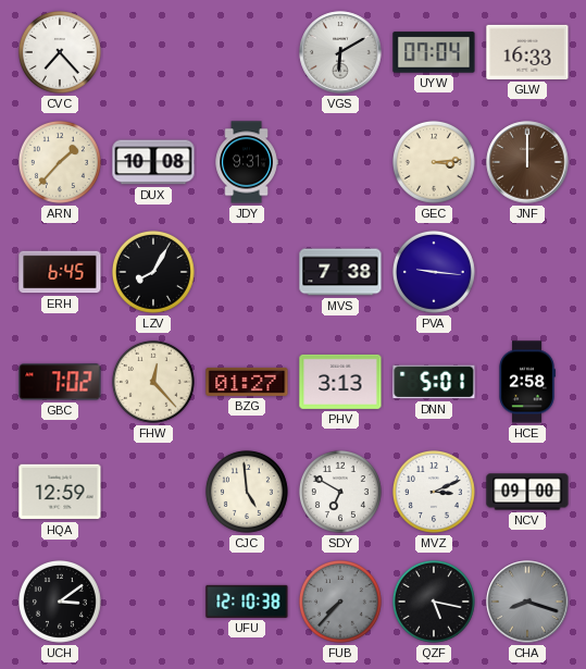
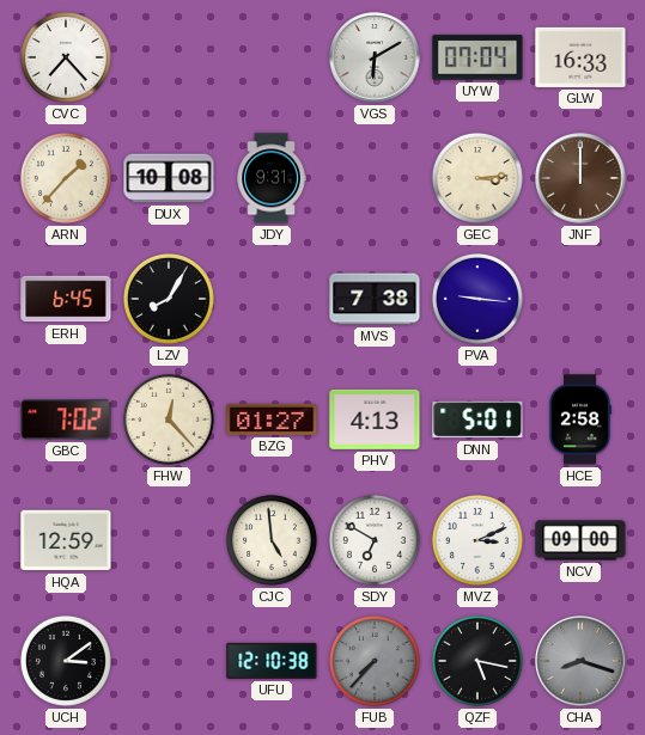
PHV: 3:13 -> 4:13
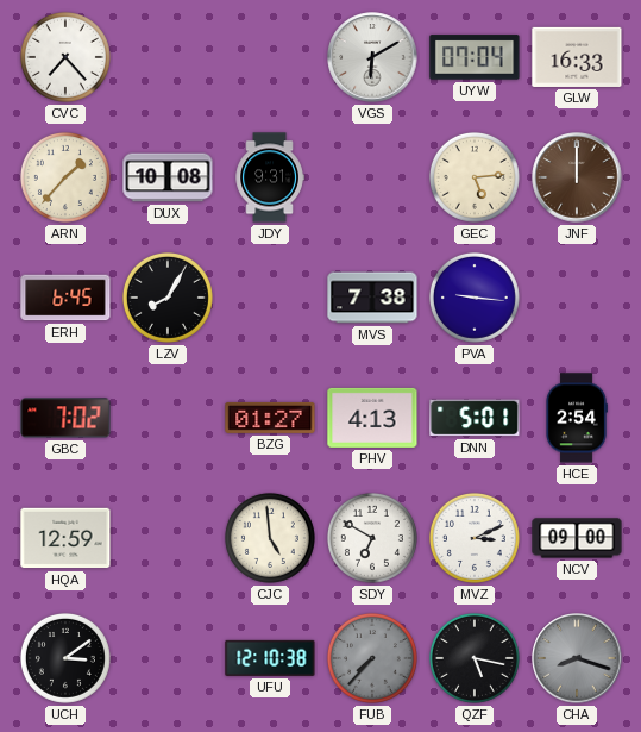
GEC: 3:14 -> 5:14
FHW: 12:23 -> none
HCE: 2:58 -> 2:54
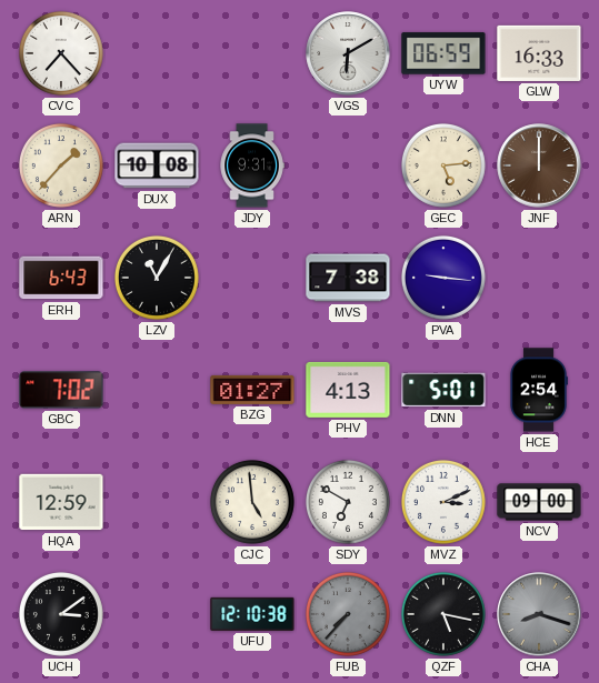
UYW: 07:04 -> 06:59
ERH: 6:45 -> 6:43
LZV: 8:05 -> 11:05
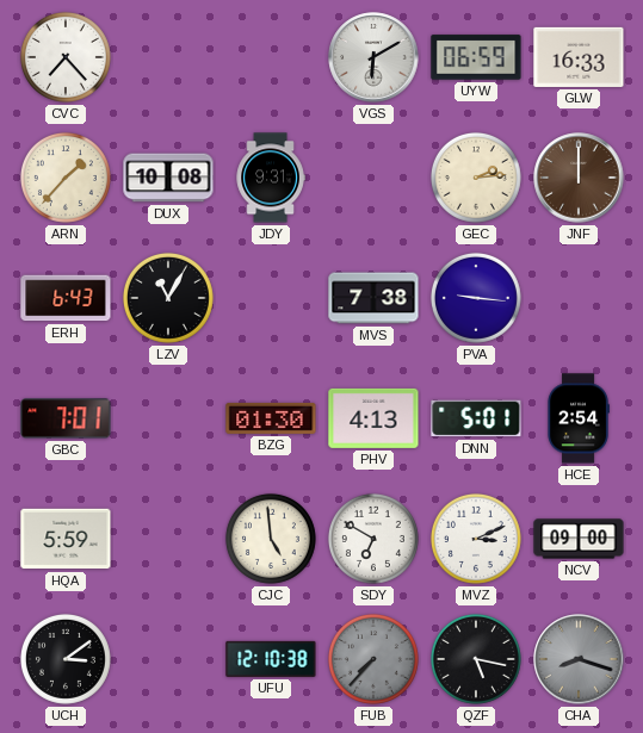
GEC: 5:14 -> 2:14
GBC: 7:02 -> 7:01
BZG: 01:27 -> 01:30
HQA: 12:59 -> 5:59
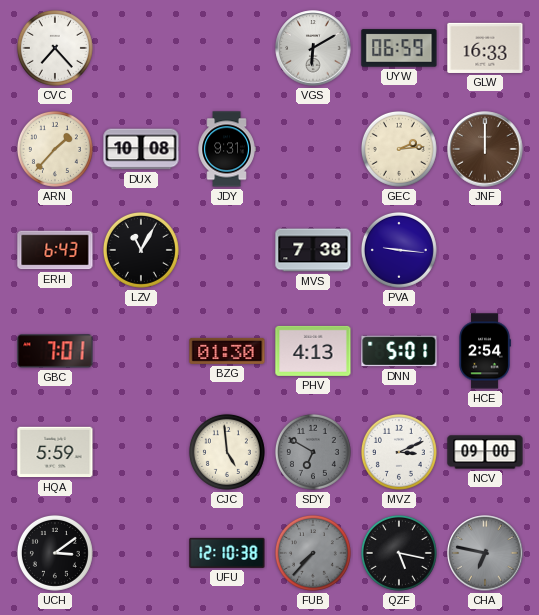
SDY dial: white -> grey
CHA: 8:18 -> 6:47
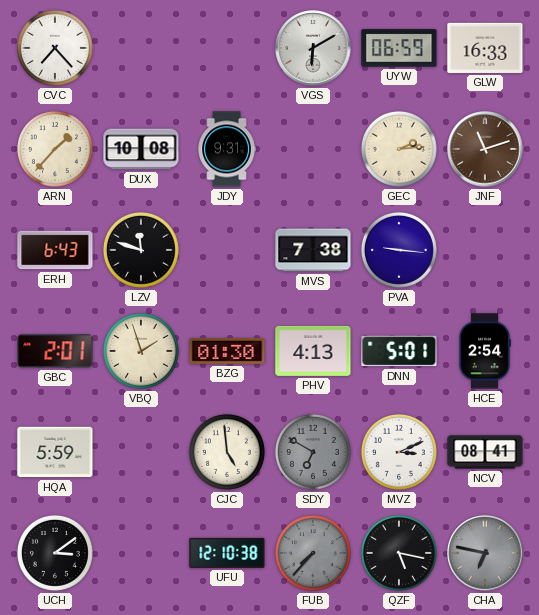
JNF: 12:00 -> 11:12
LZV: 11:05 -> 11:48
GBC: 7:01 -> 2:01
VBQ: none -> 1:57
NCV: 09:00 -> 08:41
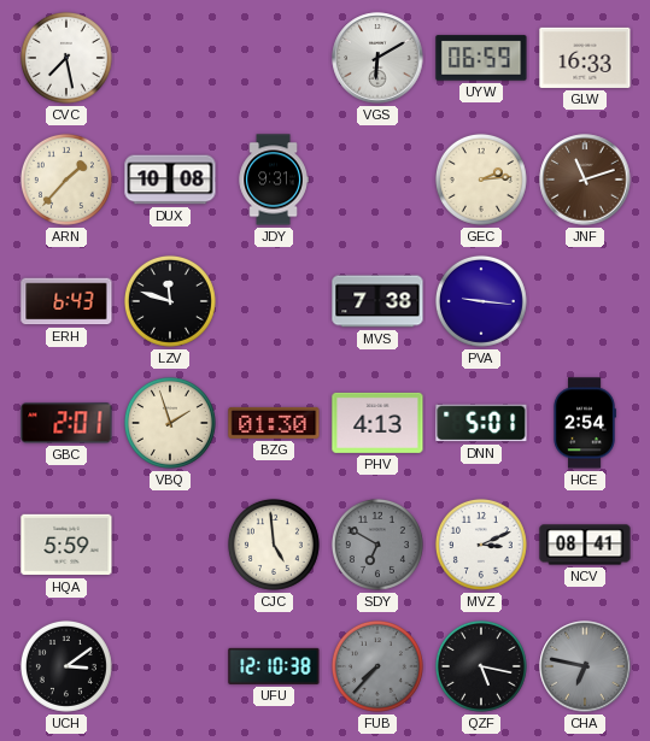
CVC: 7:23 -> 7:28
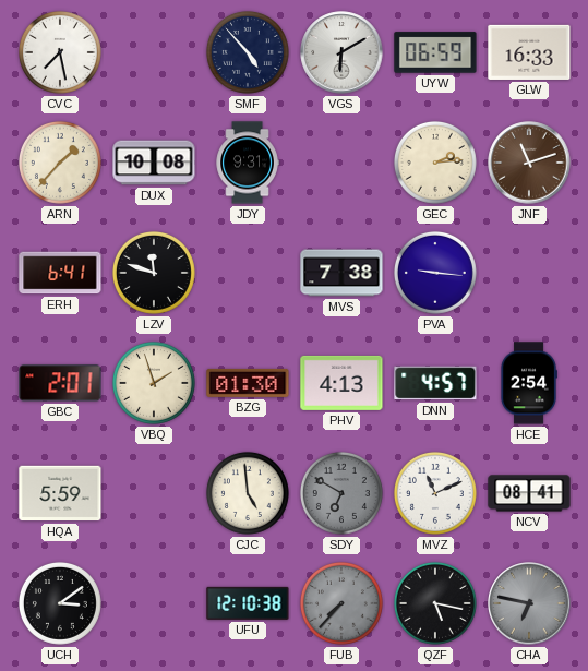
SMF: none -> 4:53
ERH: 6:43 -> 6:41
DNN: 5:01 -> 4:57
MVZ: 3:11 -> 11:11
